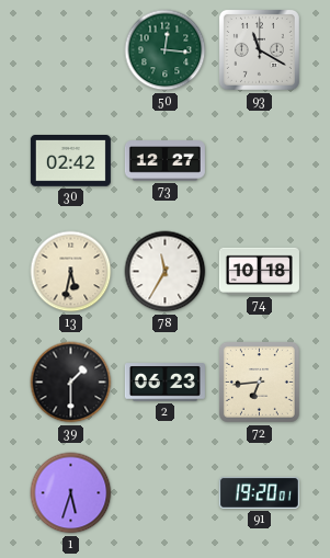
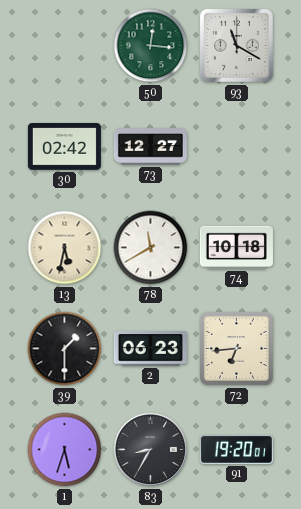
78: 11:35 -> 11:40
83: none -> 8:35
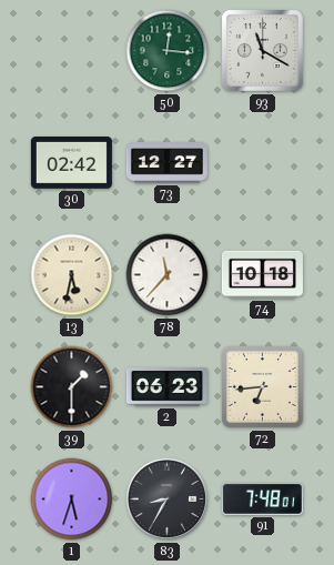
78: 11:40 -> 11:37
91: 19:20 -> 7:48
